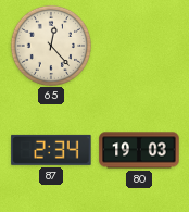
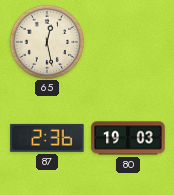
65: 12:23 -> 12:28
87: 2:34 -> 2:36
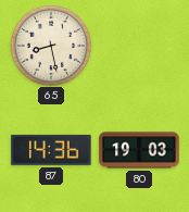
65: 12:28 -> 8:28
87: 2:36 -> 14:36
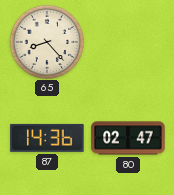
65: 8:28 -> 8:23
80: 19:03 -> 02:47
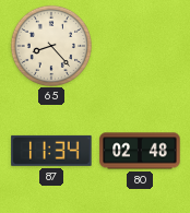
87: 14:36 -> 11:34
80: 02:47 -> 02:48
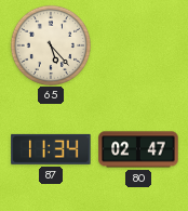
65: 8:23 -> 5:23
80: 02:48 -> 02:47
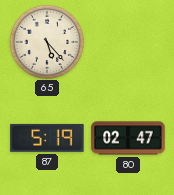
87: 11:34 -> 5:19
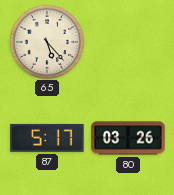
87: 5:19 -> 5:17
80: 02:47 -> 03:26
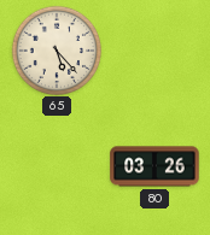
87: 5:17 -> none
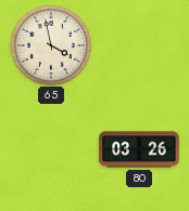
65: 5:23 -> 3:58
